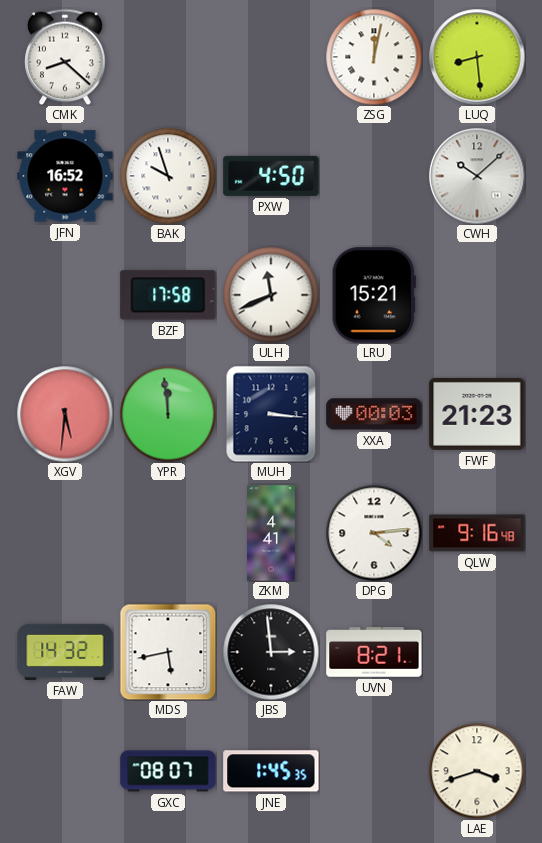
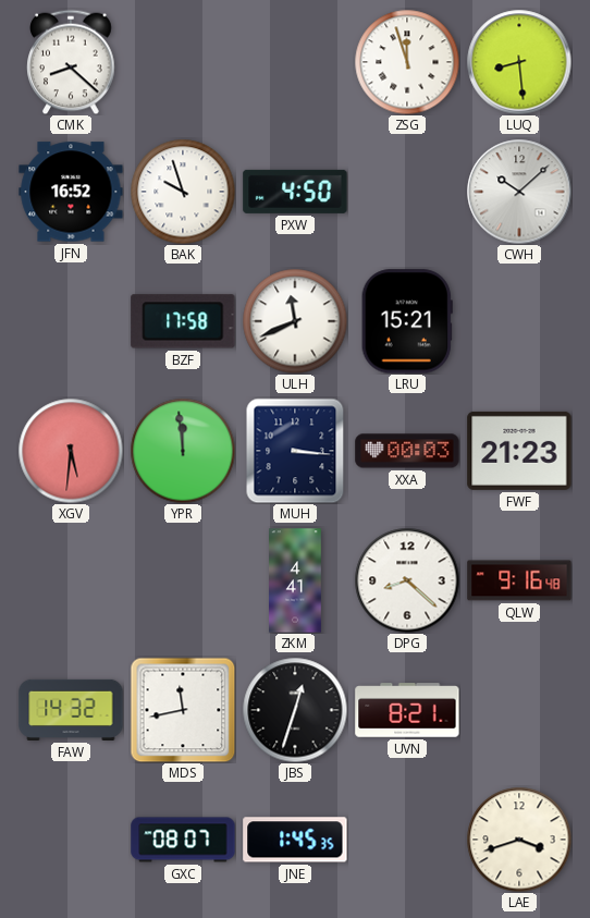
ZSG: 12:02 -> 11:57
DPG: 4:14 -> 8:22
MDS: 5:43 -> 11:43
JBS: 2:59 -> 12:33
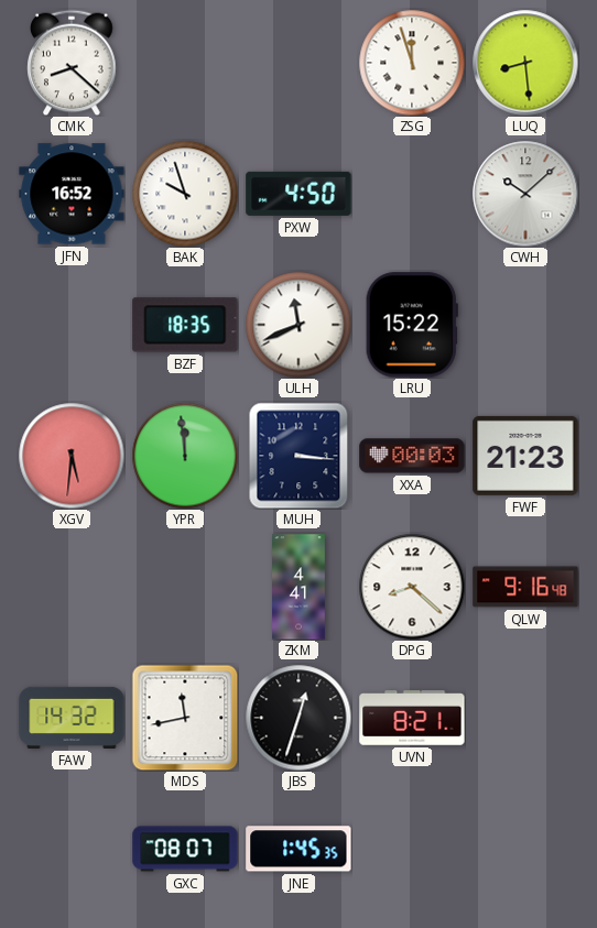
BZF: 17:58 -> 18:35
LRU: 15:21 -> 15:22
LAE: 3:42 -> none
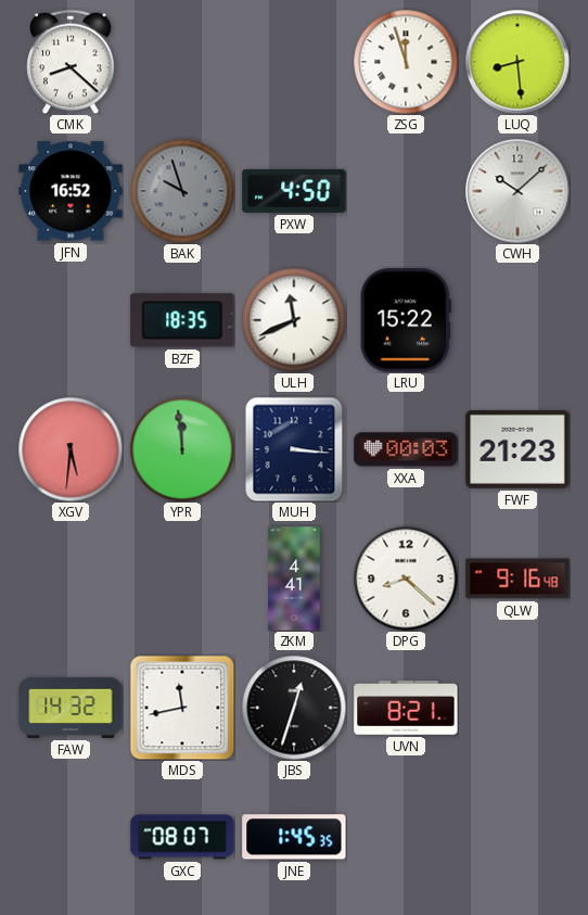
BAK dial: white -> grey
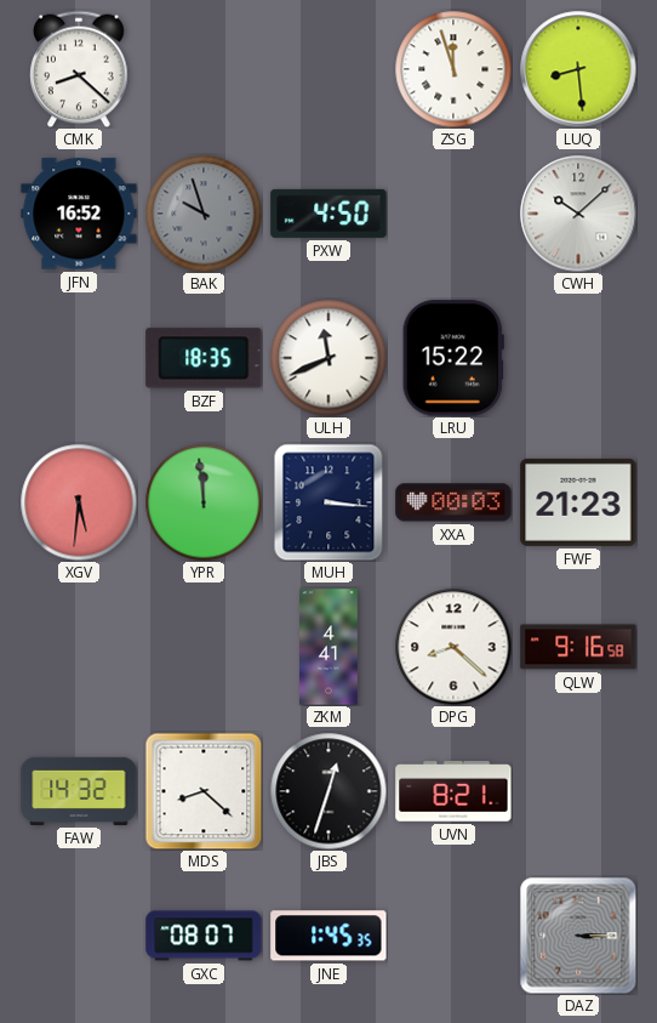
QLW: 9:16:48 -> 9:16:58
MDS: 11:43 -> 8:22
DAZ: none -> 3:15
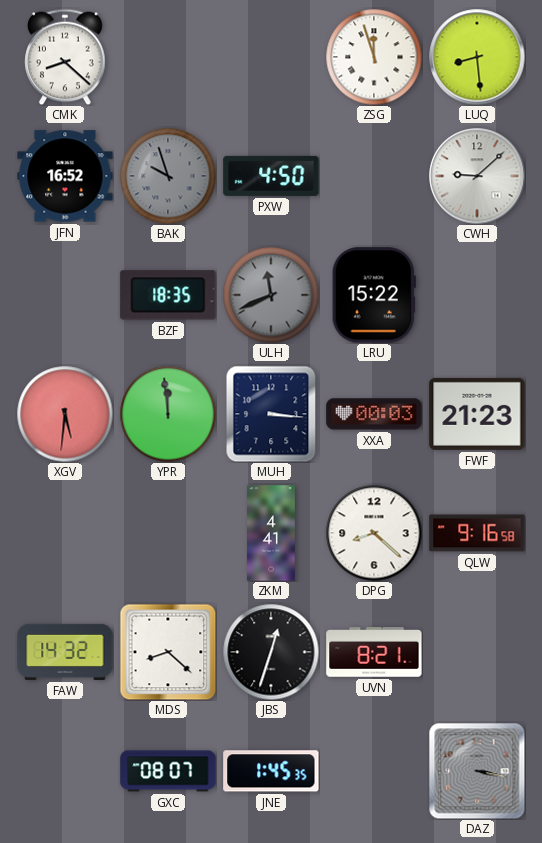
CWH: 10:08 -> 9:08
ULH dial: white -> grey
DAZ: 3:15 -> 3:17
